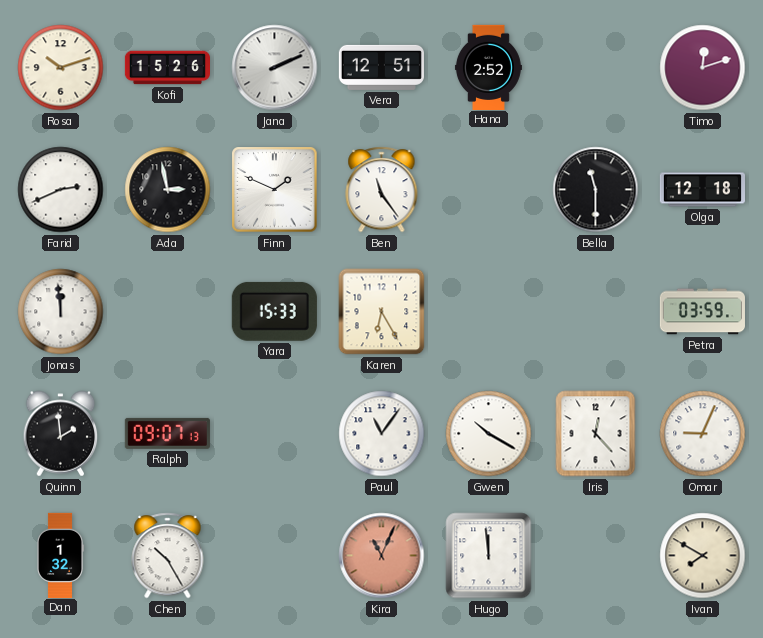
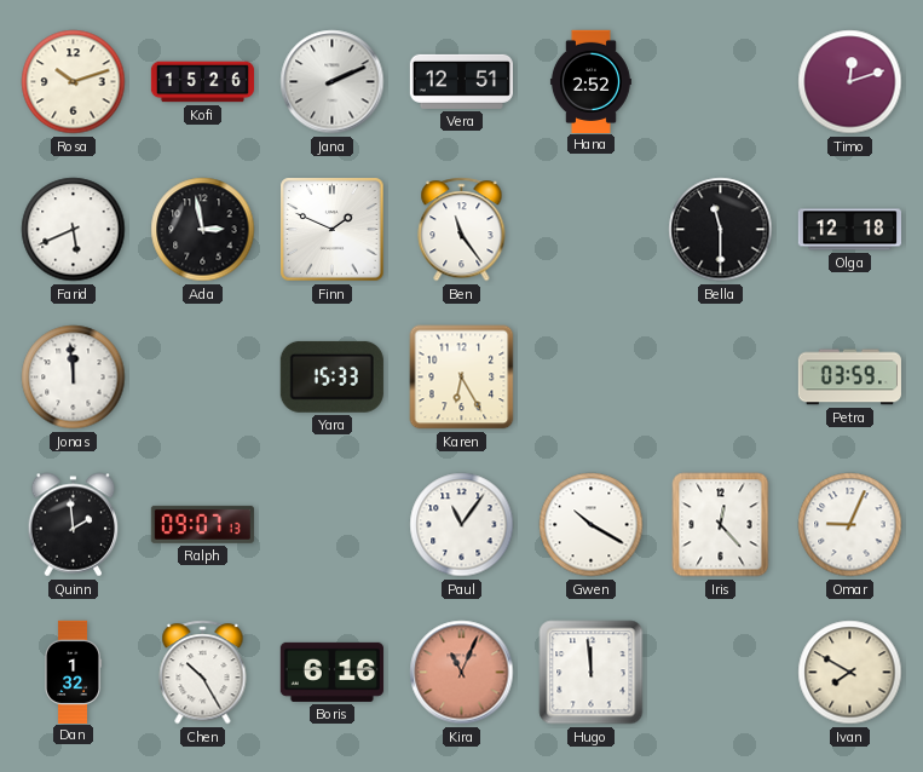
Farid: 2:41 -> 5:41
Boris: none -> 6:16
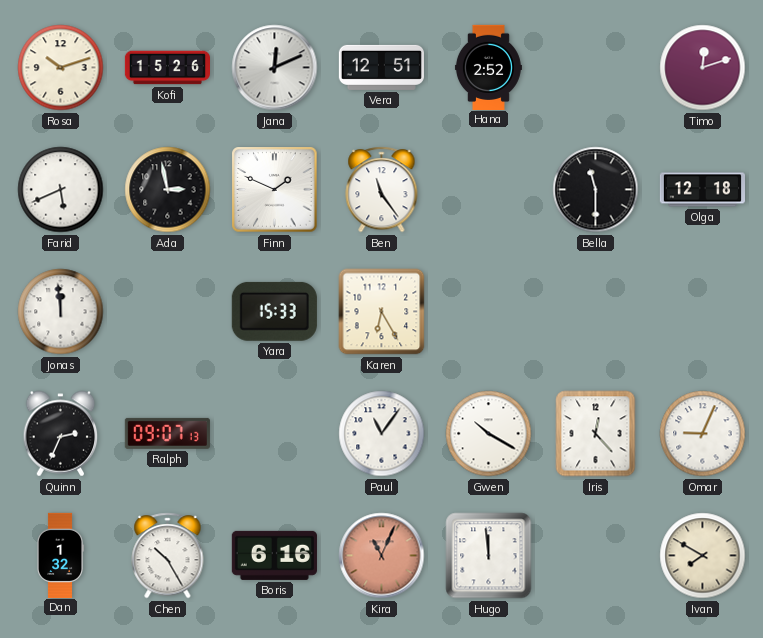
Jana: 2:11 -> 12:11
Petra: 03:59 -> none
Quinn: 1:59 -> 2:34
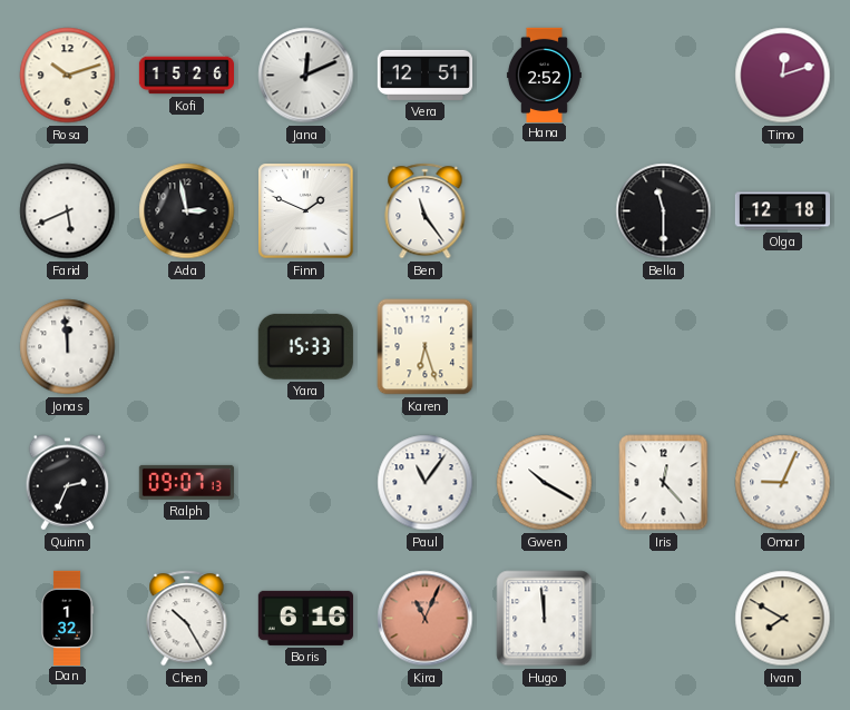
Karen: 6:25 -> 6:27
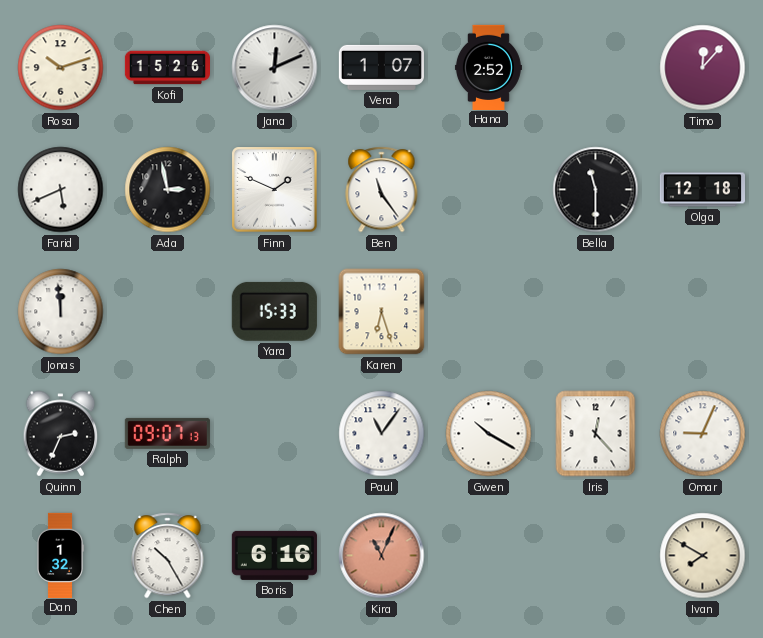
Vera: 12:51 -> 1:07
Timo: 12:12 -> 12:07
Hugo: 11:59 -> none
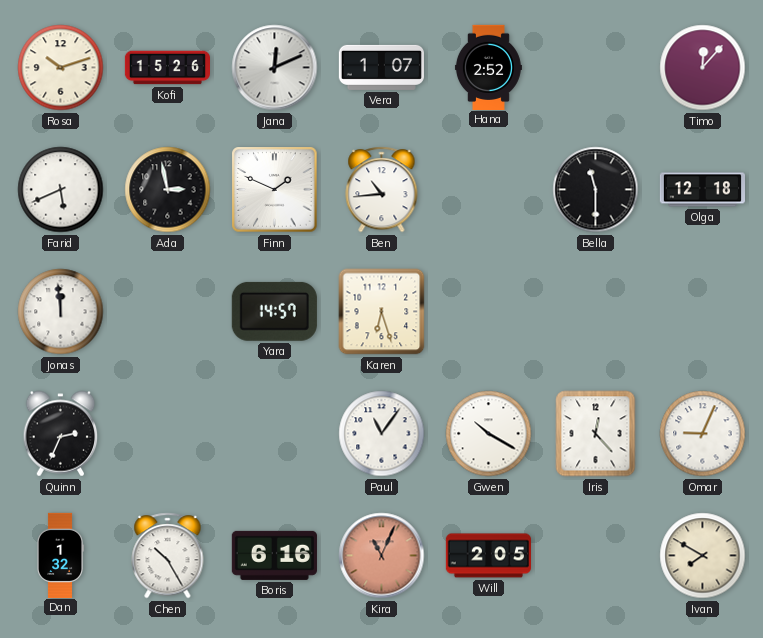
Ben: 11:24 -> 10:44
Yara: 15:33 -> 14:57
Ralph: 09:07 -> none
Will: none -> 2:05
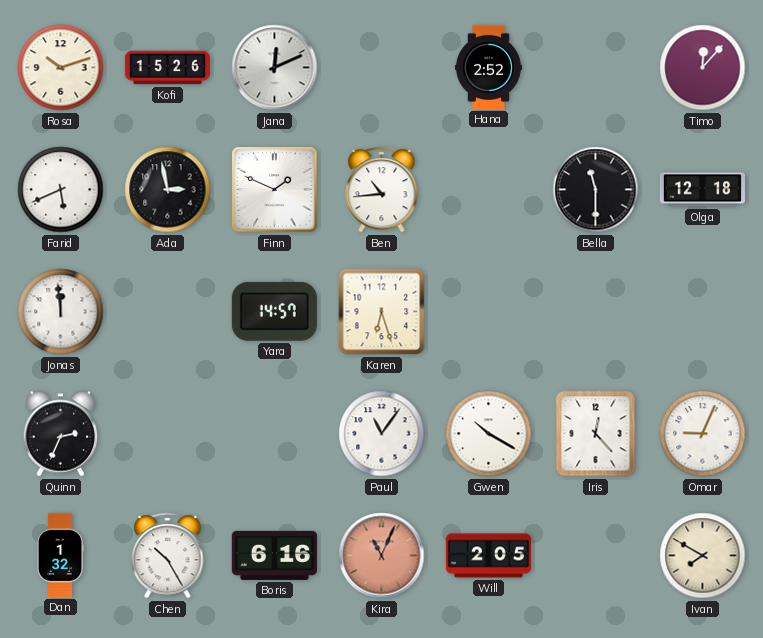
Vera: 1:07 -> none
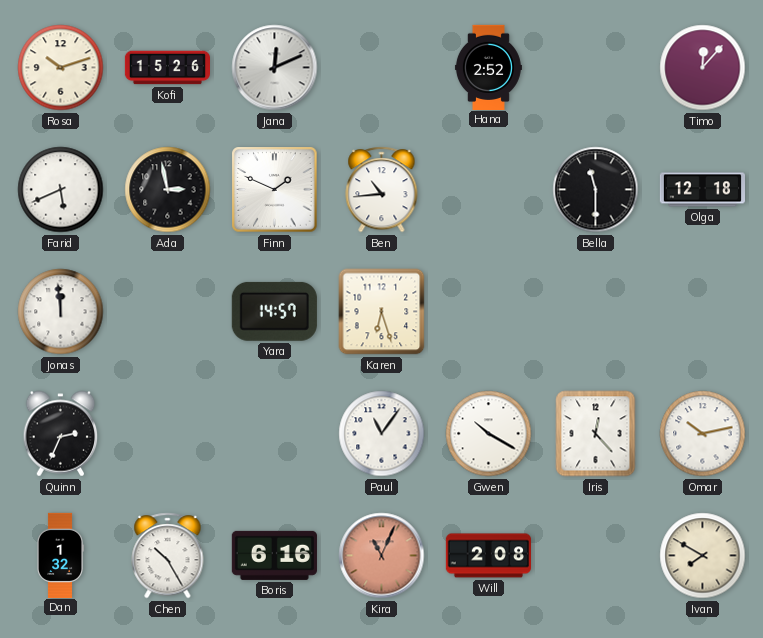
Omar: 9:04 -> 10:13
Will: 2:05 -> 2:08
